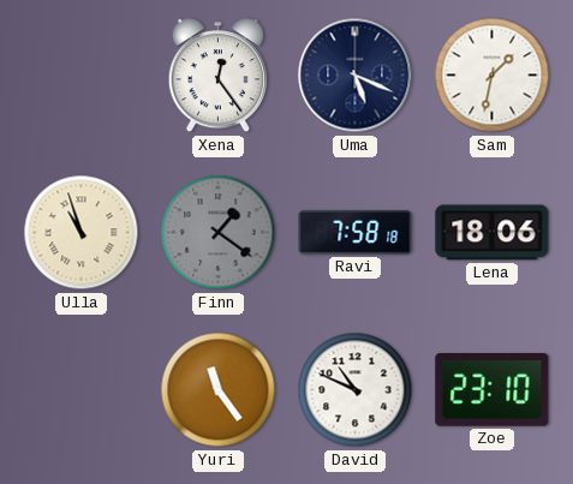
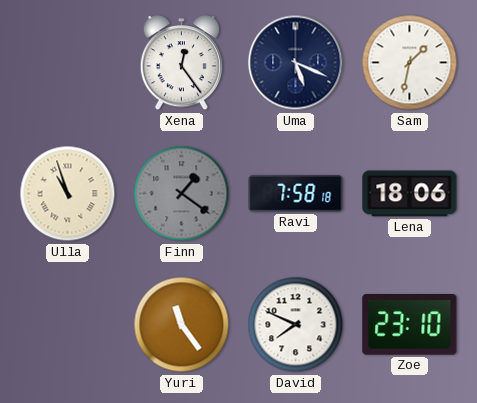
David: 10:49 -> 7:49
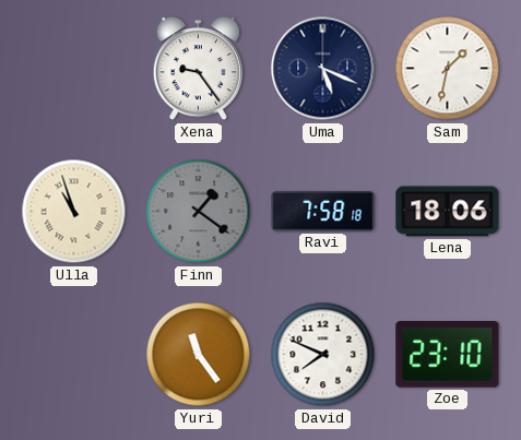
Xena: 12:24 -> 9:24
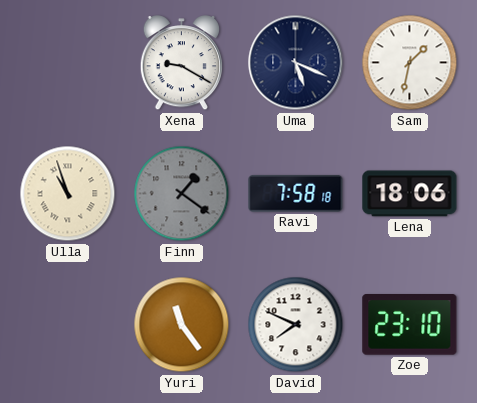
Xena: 9:24 -> 9:20
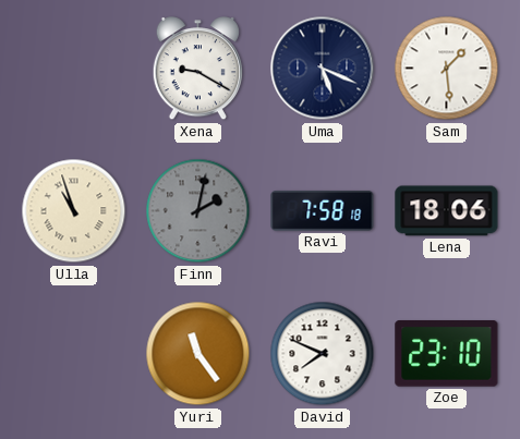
Sam: 1:32 -> 1:29
Finn: 1:21 -> 2:02
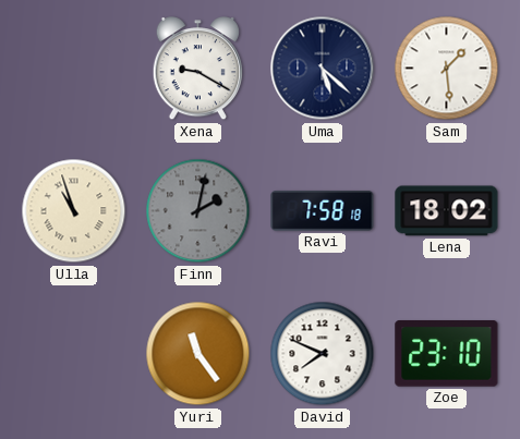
Uma: 5:19 -> 5:22
Lena: 18:06 -> 18:02
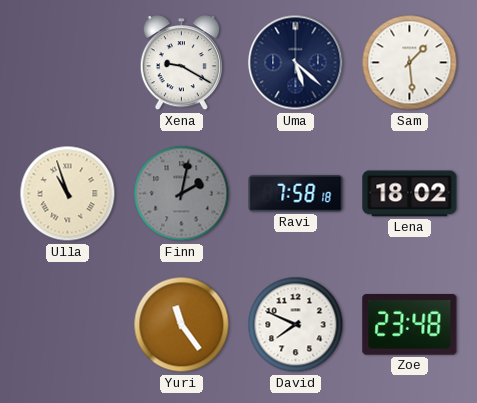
Zoe: 23:10 -> 23:48
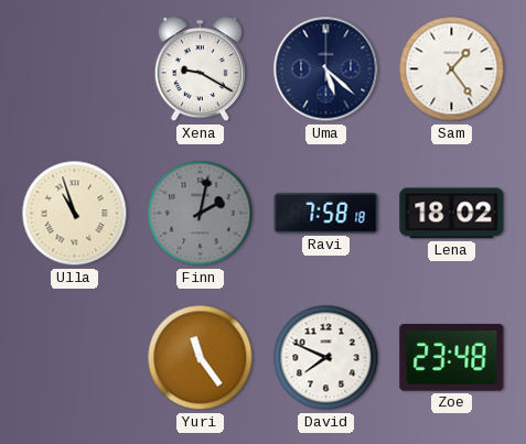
Sam: 1:29 -> 1:24
